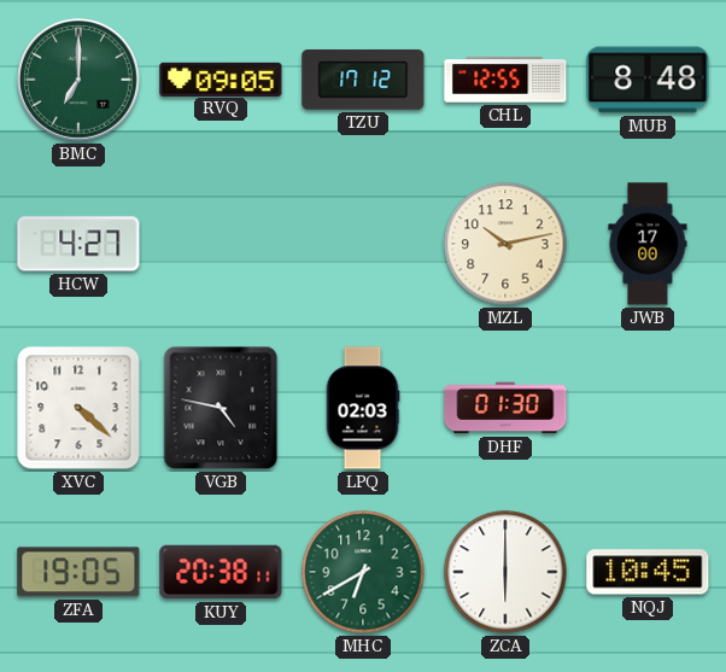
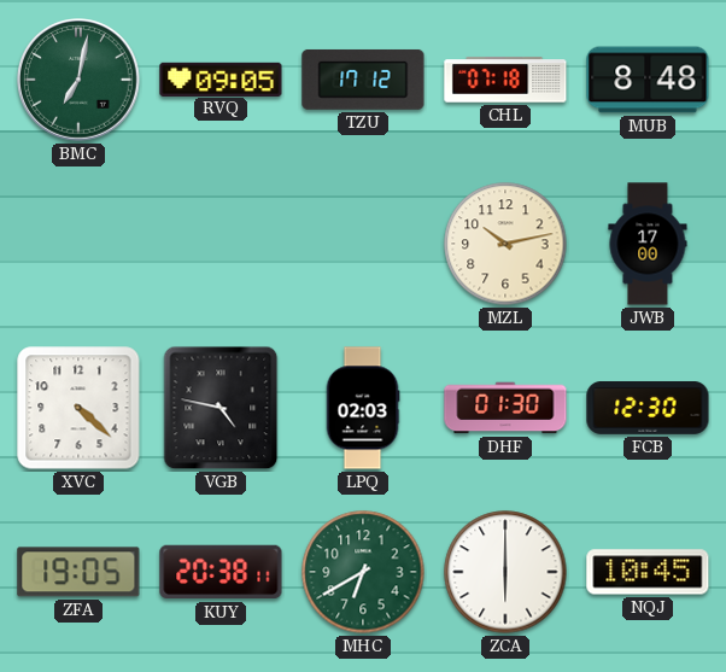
BMC: 7:00 -> 7:02
CHL: 12:55 -> 07:18
HCW: 4:27 -> none
FCB: none -> 12:30
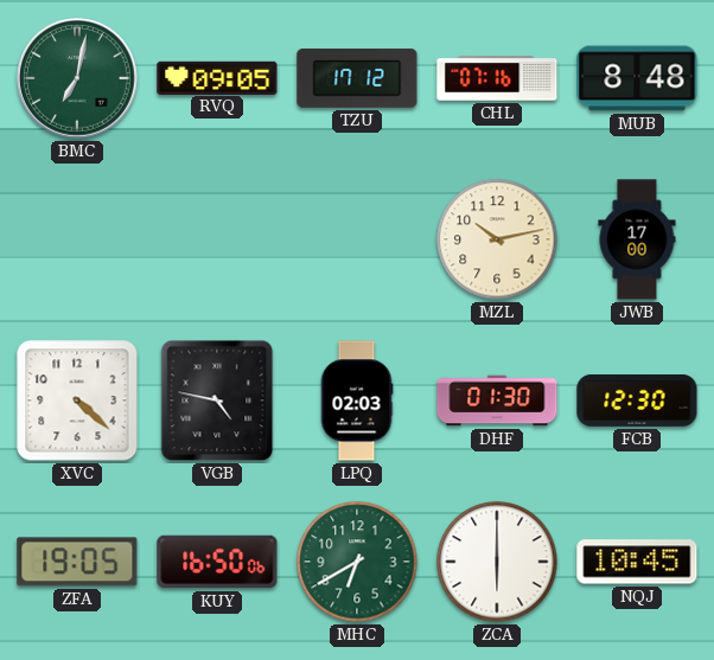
CHL: 07:18 -> 07:16
KUY: 20:38 -> 16:50
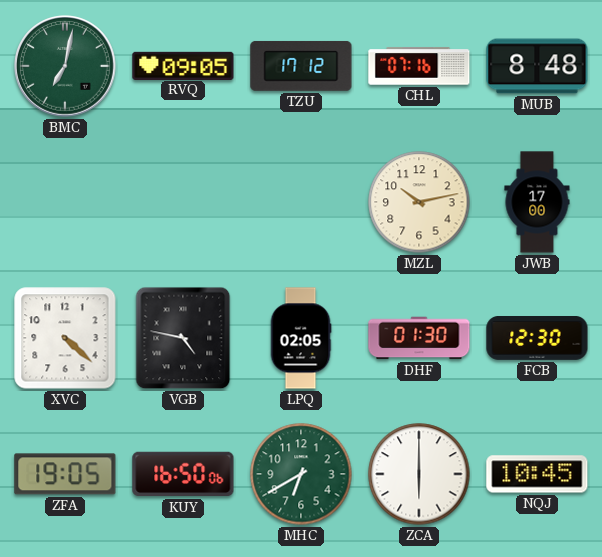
LPQ: 02:03 -> 02:05
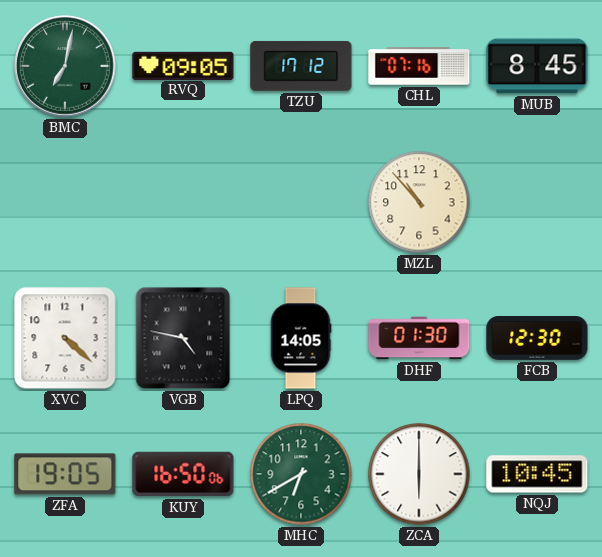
MUB: 8:48 -> 8:45
MZL: 10:13 -> 10:53
JWB: 17:00 -> none
LPQ: 02:05 -> 14:05
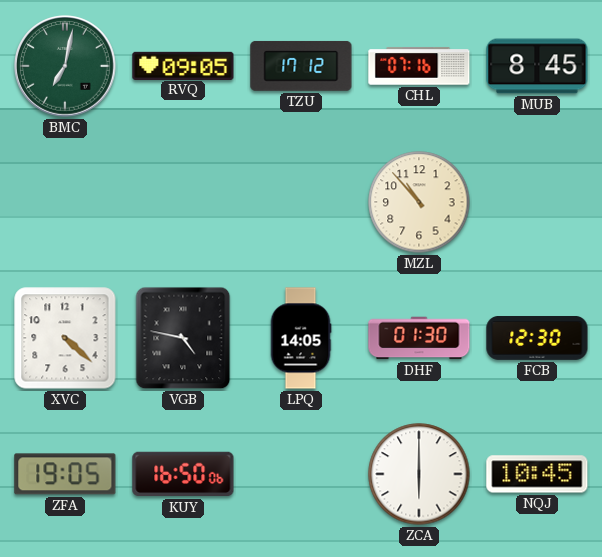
MHC: 6:40 -> none
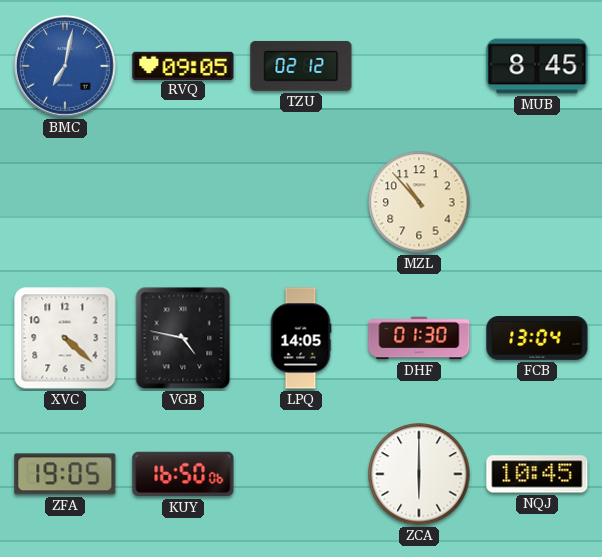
BMC dial: green -> blue
TZU: 17:12 -> 02:12
CHL: 07:16 -> none
FCB: 12:30 -> 13:04
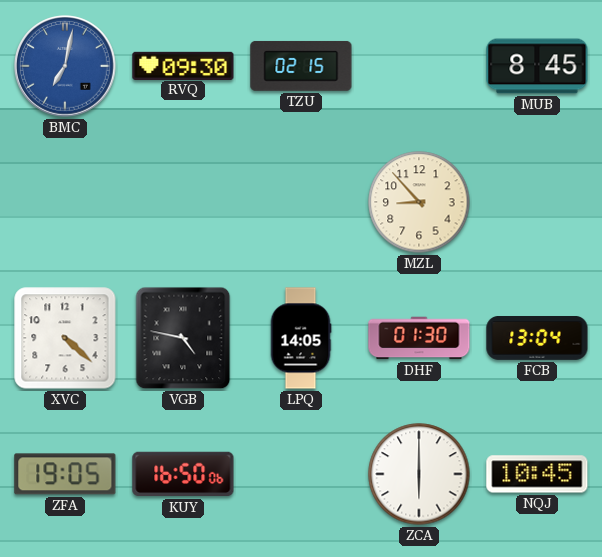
RVQ: 09:05 -> 09:30
TZU: 02:12 -> 02:15
MZL: 10:53 -> 8:53
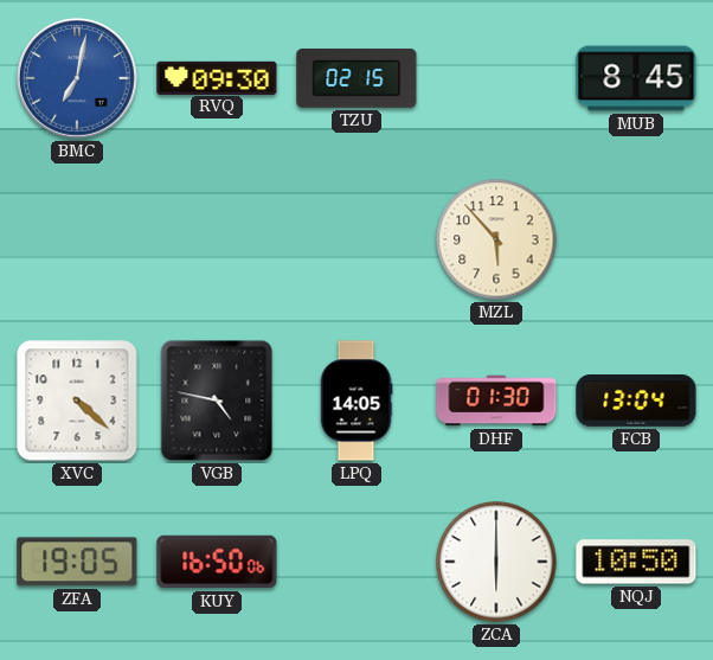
MZL: 8:53 -> 5:53
NQJ: 10:45 -> 10:50
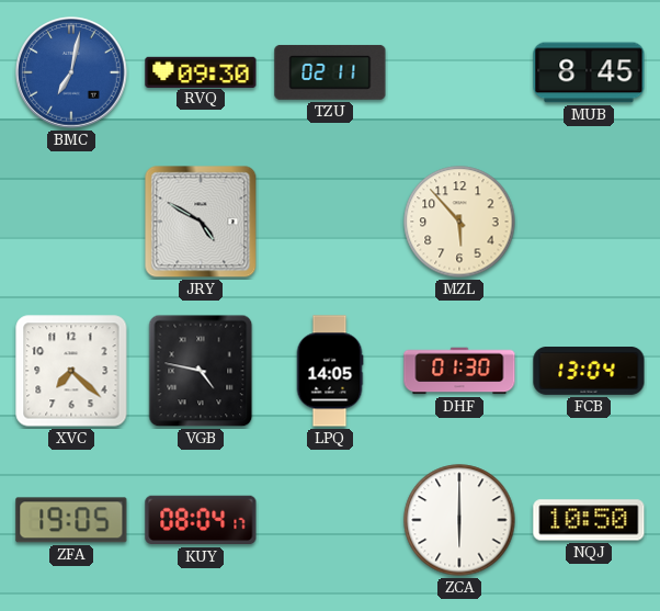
TZU: 02:15 -> 02:11
JRY: none -> 4:50
XVC: 4:22 -> 7:22
KUY: 16:50 -> 08:04
